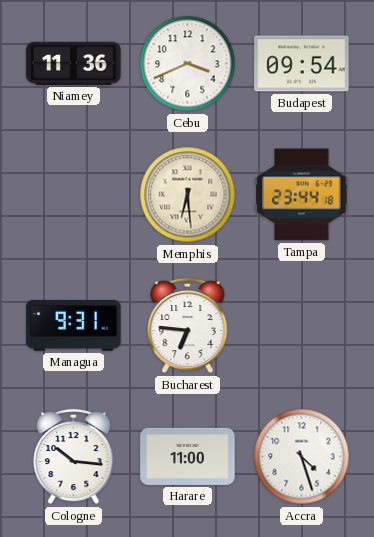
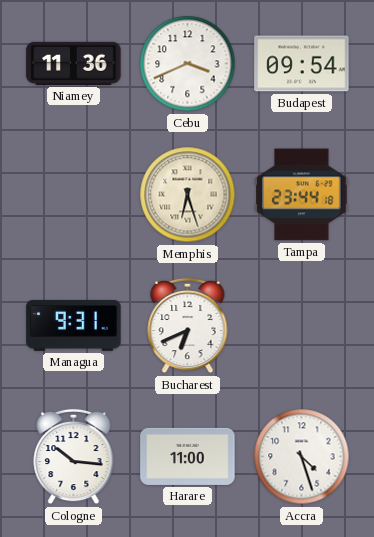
Memphis: 6:29 -> 6:27
Bucharest: 6:46 -> 6:41
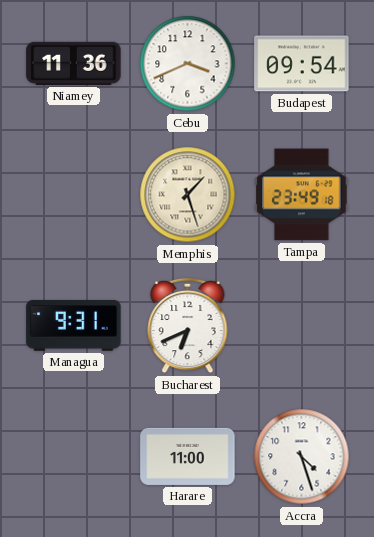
Memphis: 6:27 -> 1:27
Tampa: 23:44 -> 23:49
Cologne: 10:16 -> none
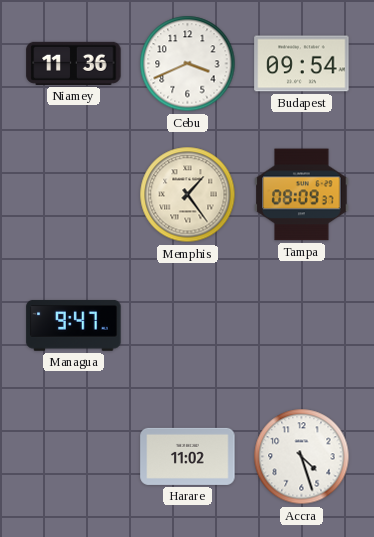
Memphis: 1:27 -> 1:24
Tampa: 23:49 -> 08:09
Managua: 9:31 -> 9:47
Bucharest: 6:41 -> none
Harare: 11:00 -> 11:02
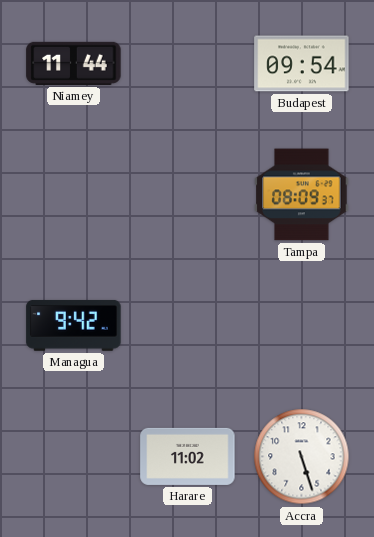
Niamey: 11:36 -> 11:44
Cebu: 3:41 -> none
Memphis: 1:24 -> none
Managua: 9:47 -> 9:42
Accra: 4:27 -> 5:27
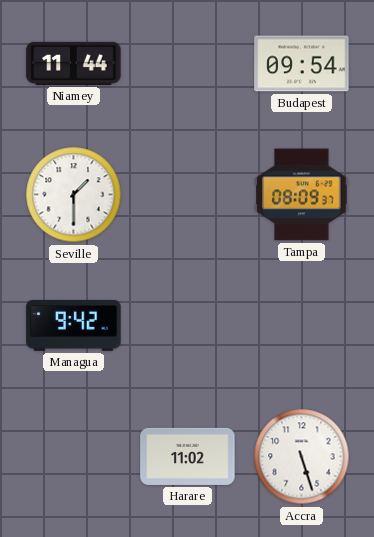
Seville: none -> 1:30
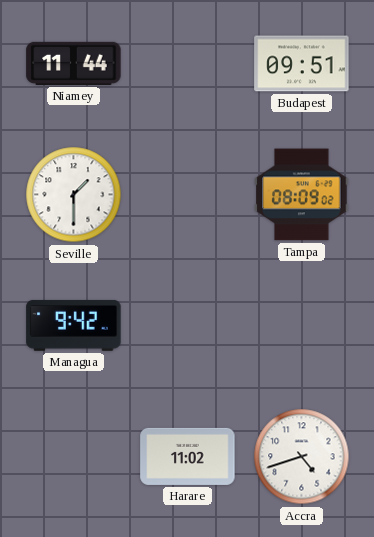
Budapest: 09:54 -> 09:51
Tampa: 08:09:37 -> 08:09:02
Accra: 5:27 -> 4:42
